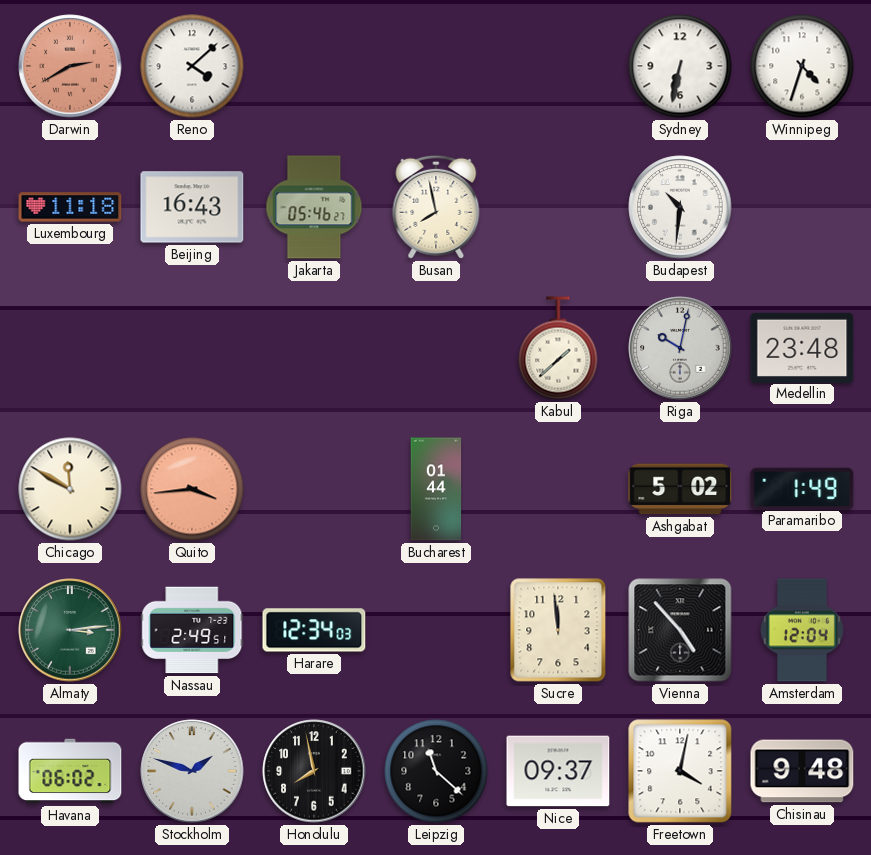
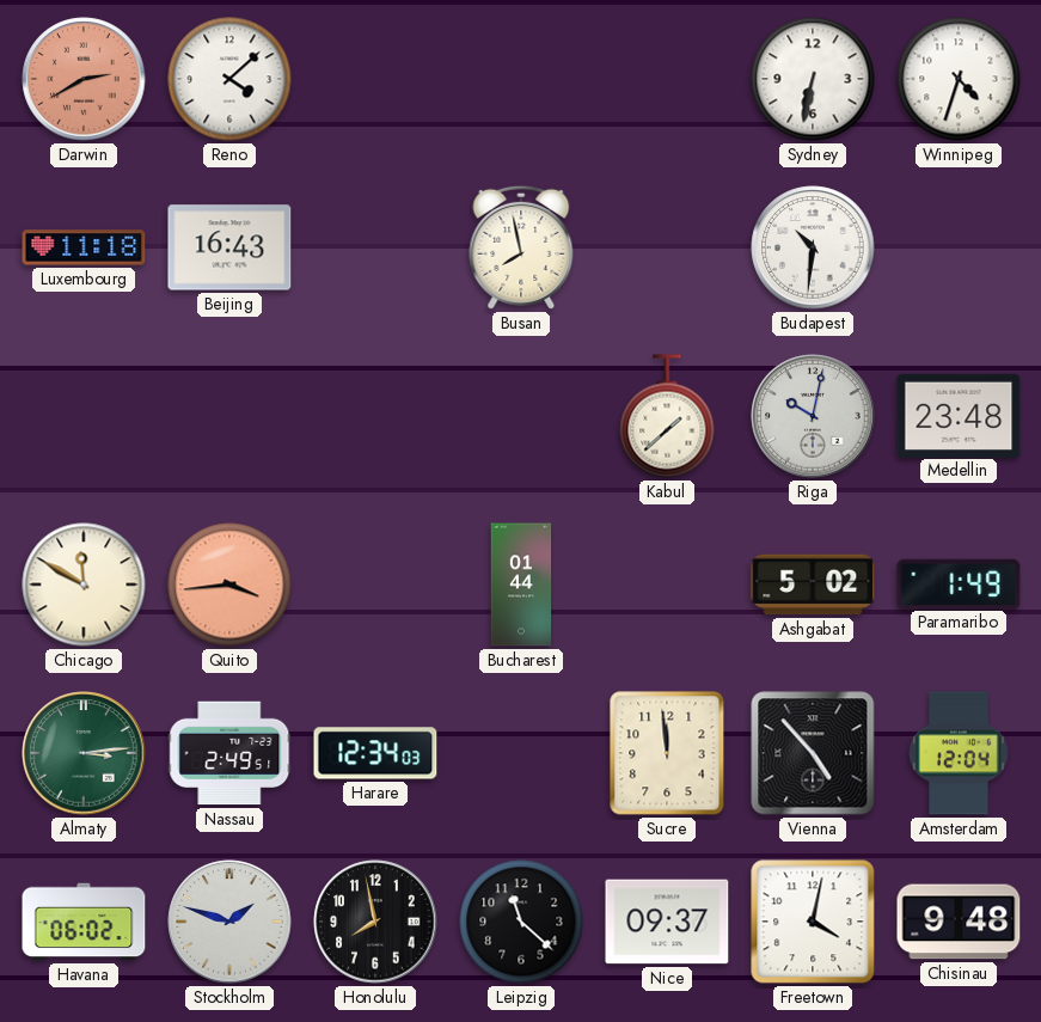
Jakarta: 05:46 -> none
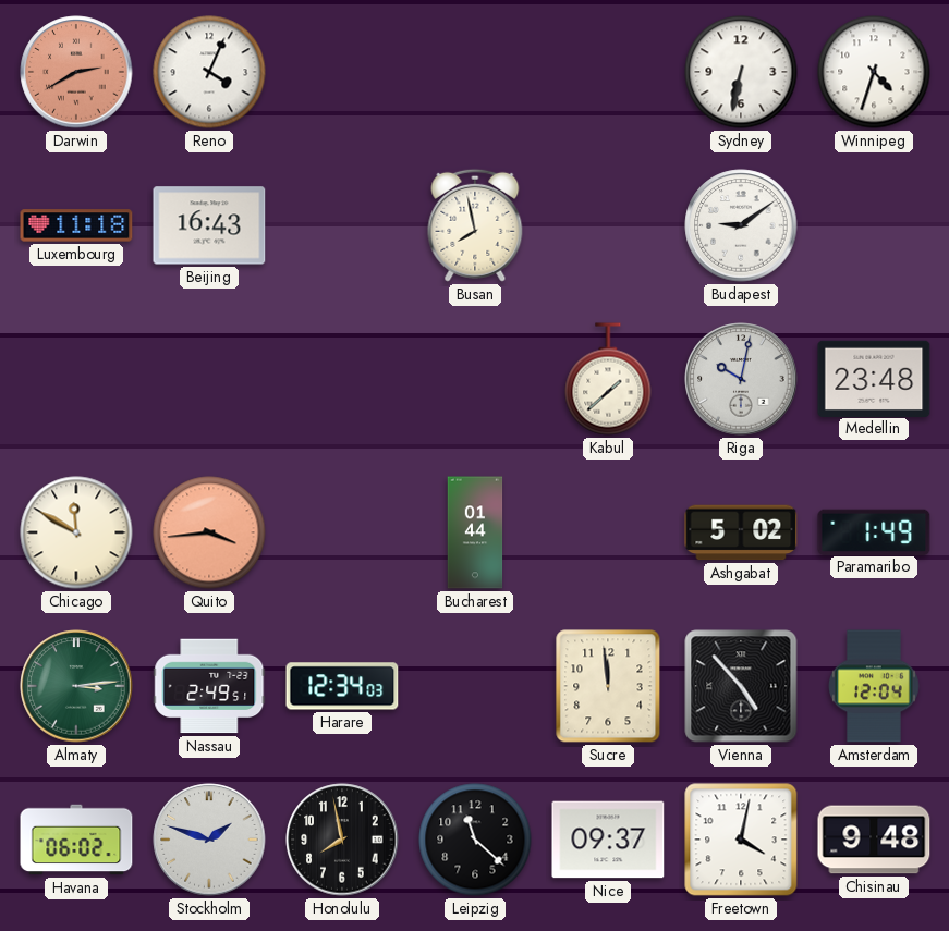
Reno: 4:08 -> 4:04
Budapest: 10:31 -> 9:09
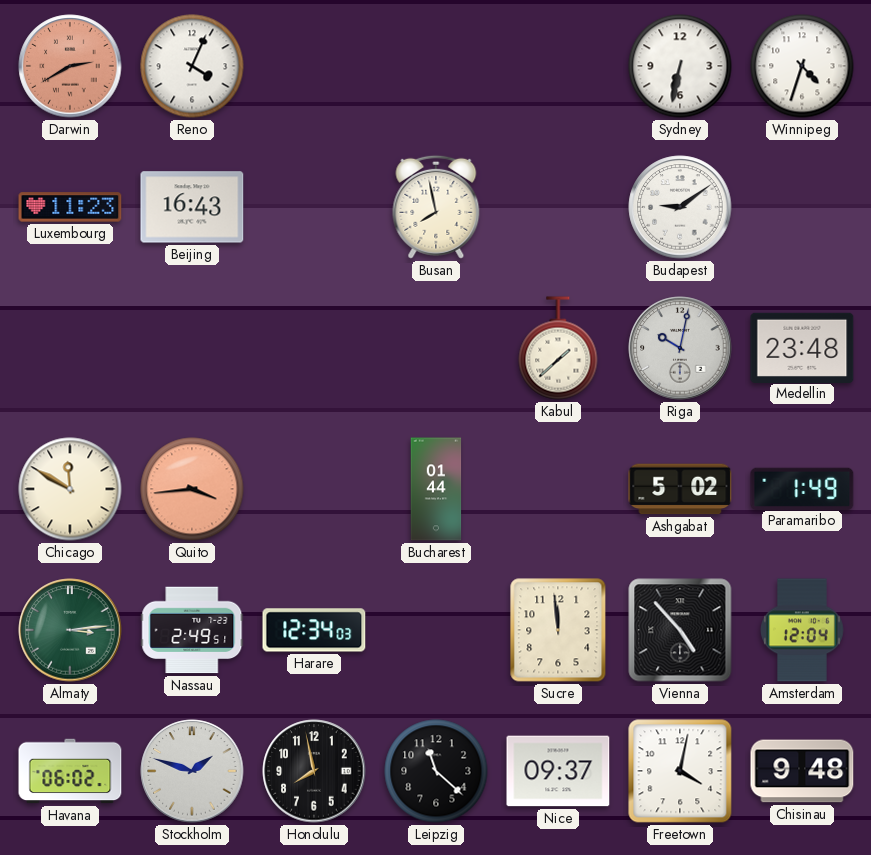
Luxembourg: 11:18 -> 11:23
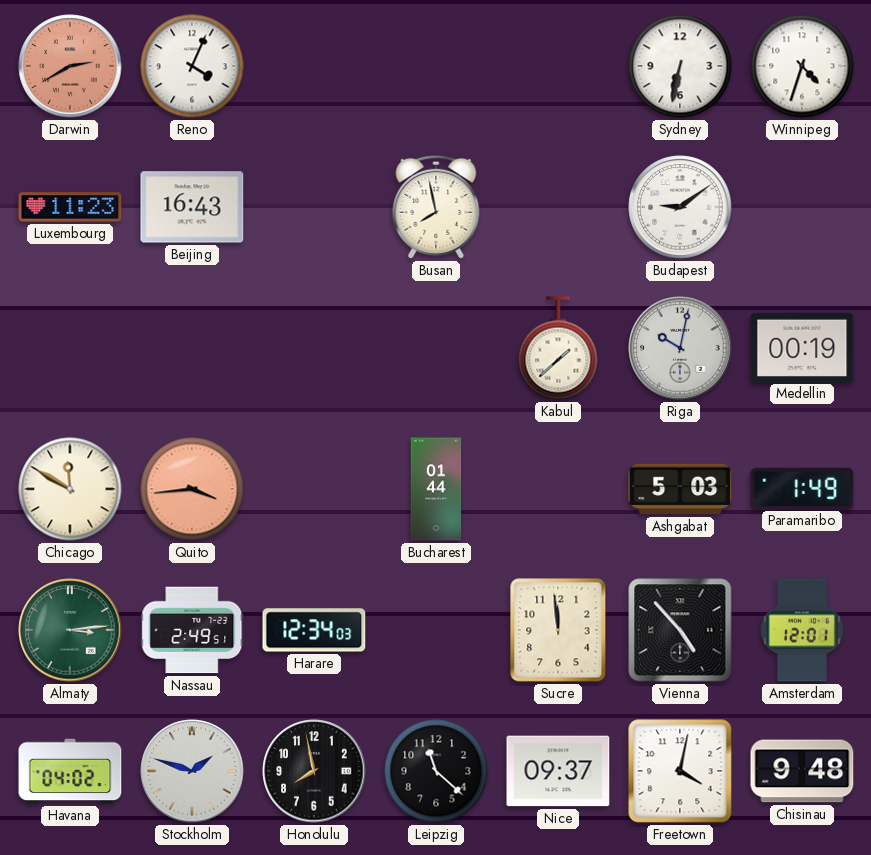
Medellin: 23:48 -> 00:19
Ashgabat: 5:02 -> 5:03
Amsterdam: 12:04 -> 12:01
Havana: 06:02 -> 04:02
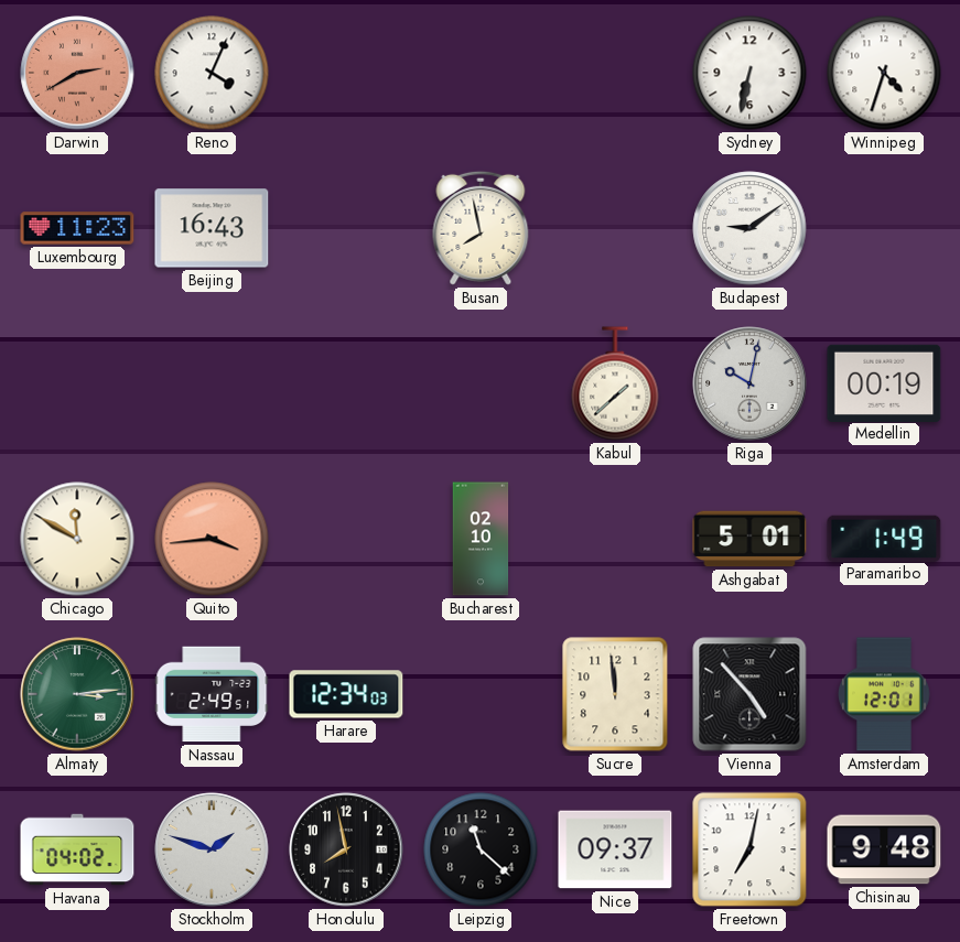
Bucharest: 01:44 -> 02:10
Ashgabat: 5:03 -> 5:01
Freetown: 4:02 -> 7:02
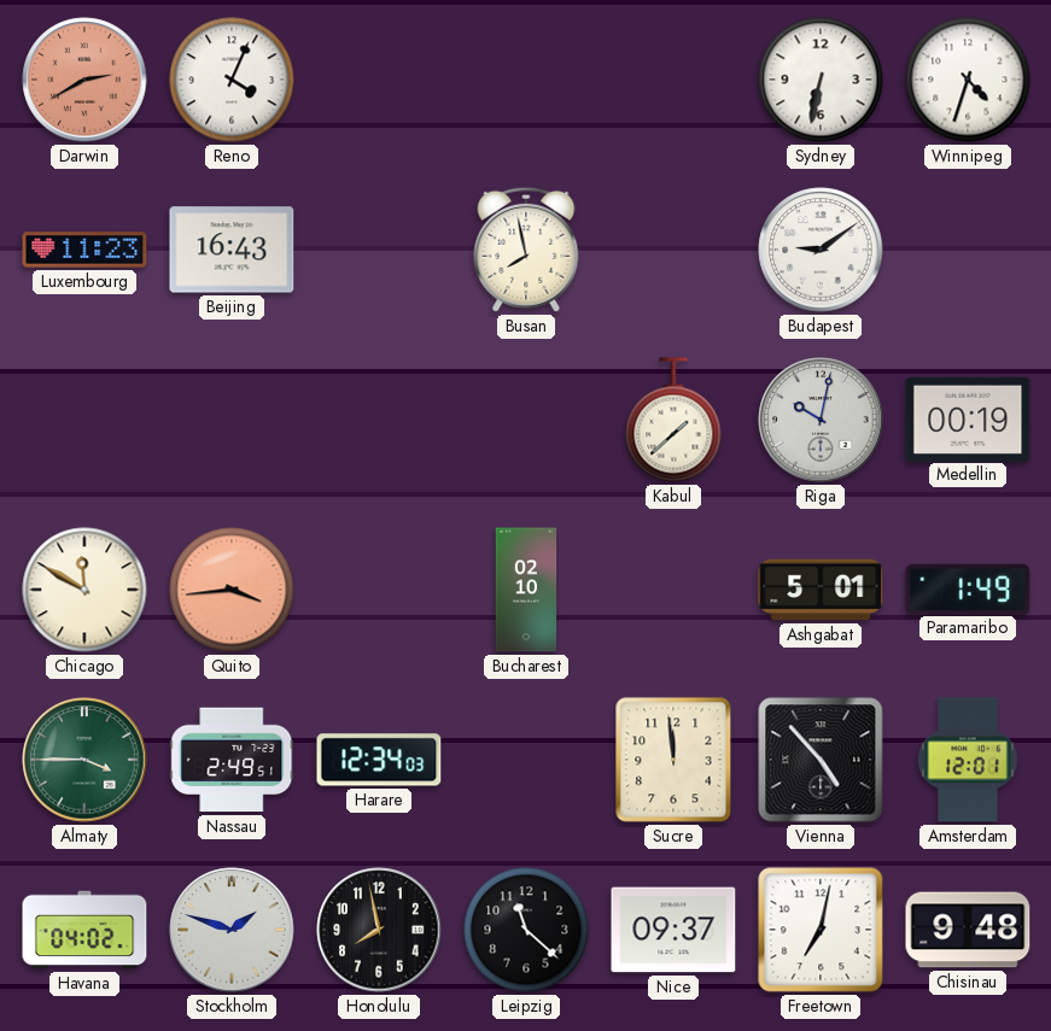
Almaty: 3:14 -> 3:45
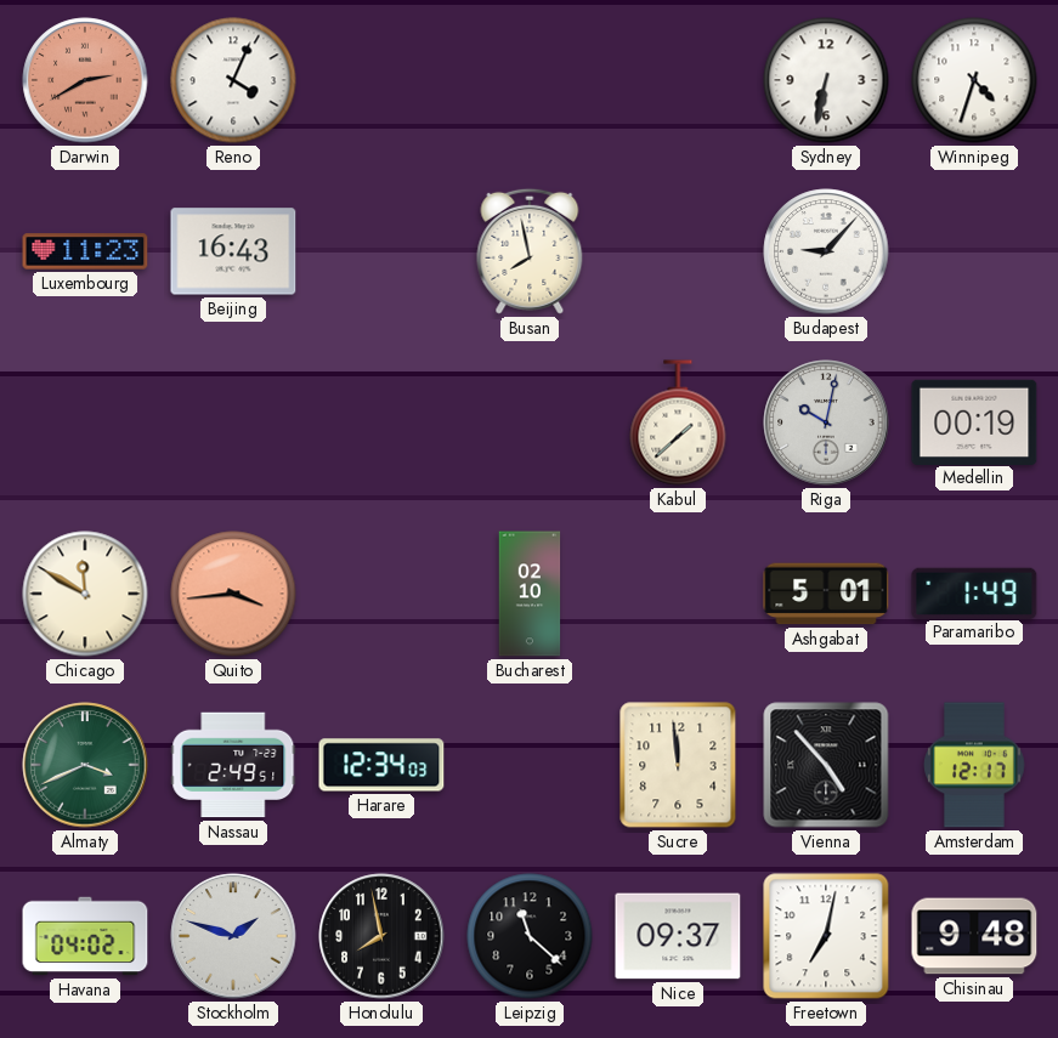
Budapest: 9:09 -> 9:07
Almaty: 3:45 -> 3:41
Amsterdam: 12:01 -> 12:17
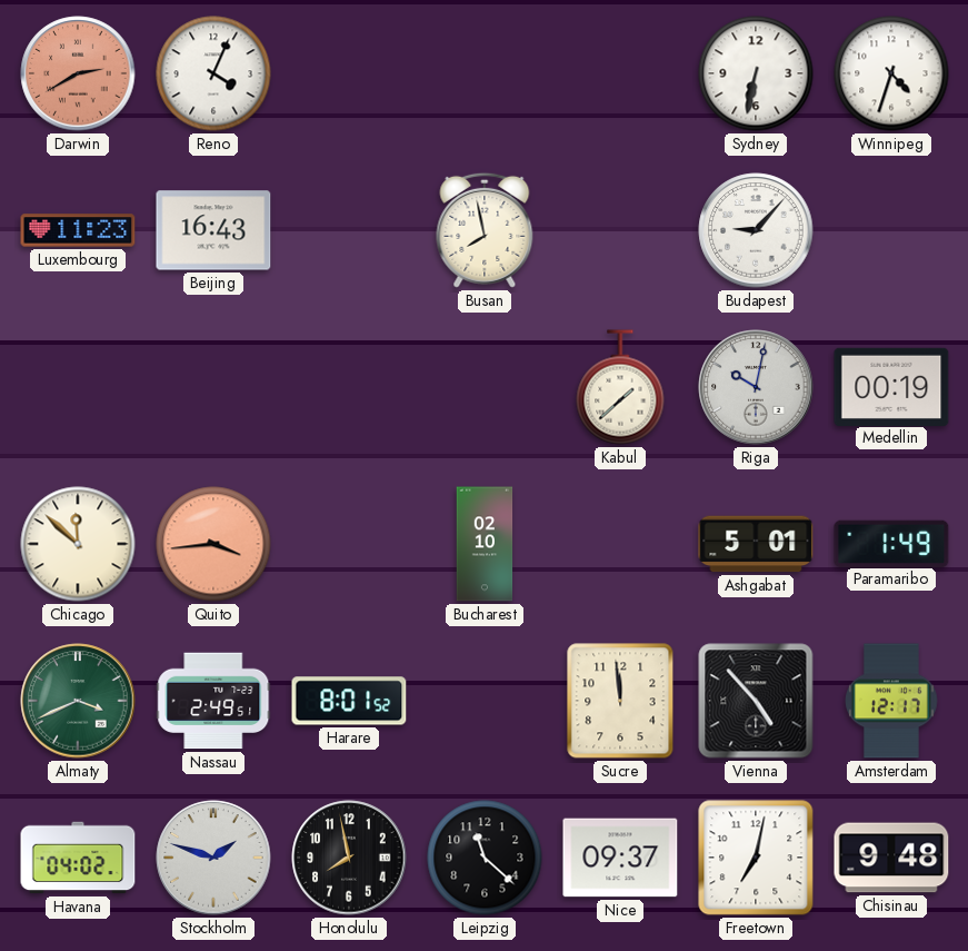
Chicago: 11:50 -> 11:52
Harare: 12:34 -> 8:01
